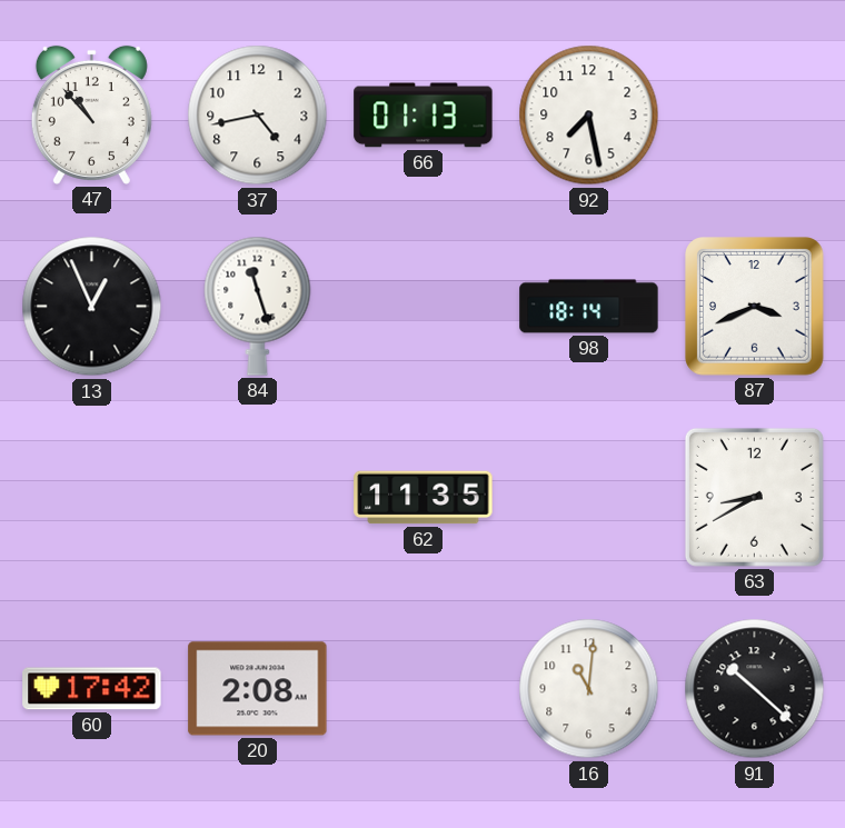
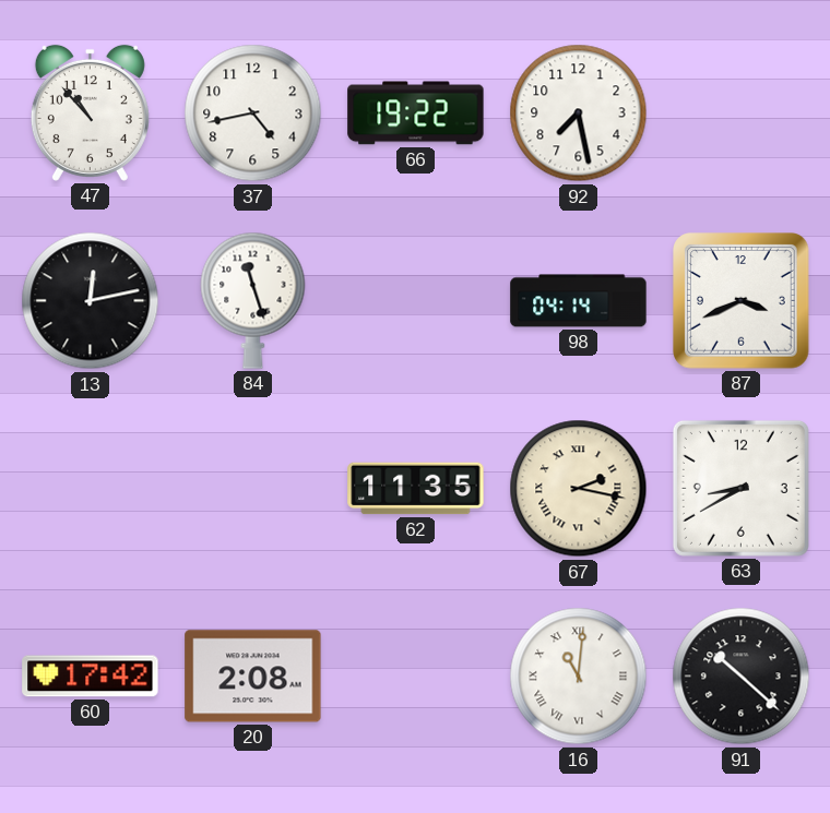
66: 01:13 -> 19:22
13: 12:56 -> 12:13
98: 18:14 -> 04:14
67: none -> 2:17
16 numerals: Arabic -> Roman
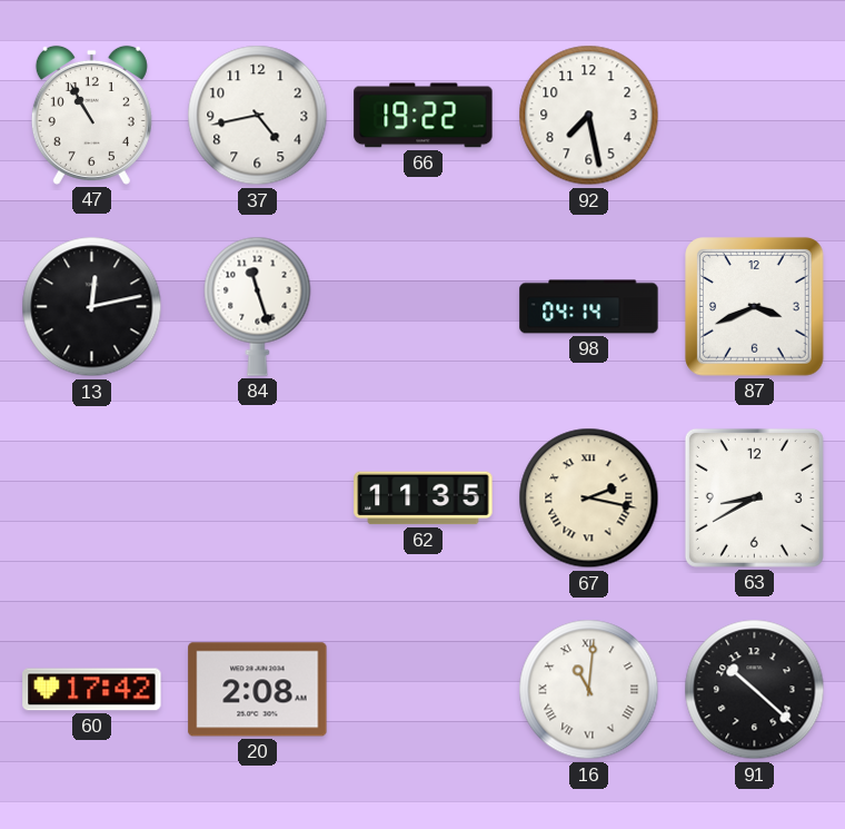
47: 10:53 -> 10:55
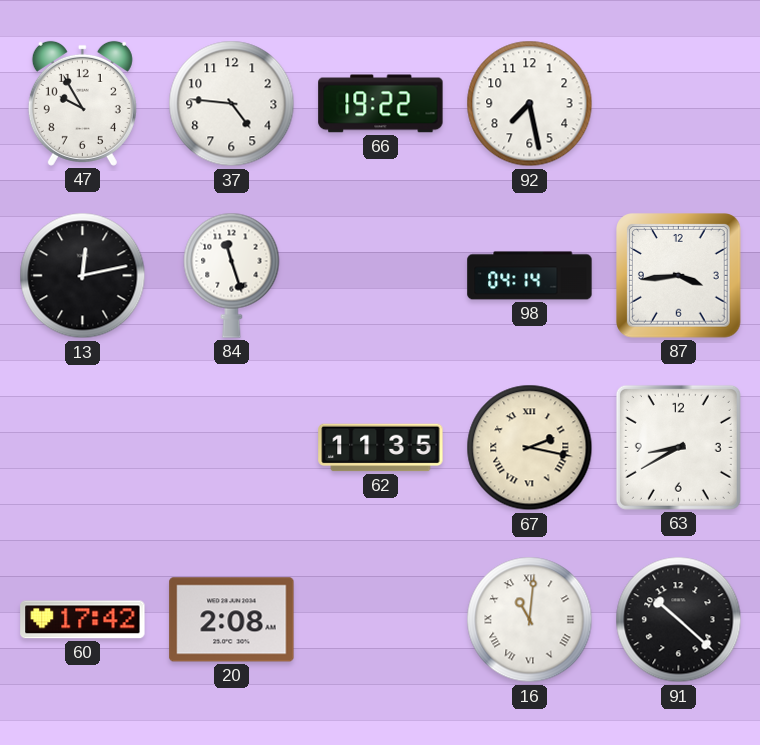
47: 10:55 -> 9:55
37: 4:43 -> 4:46
87: 3:41 -> 3:44
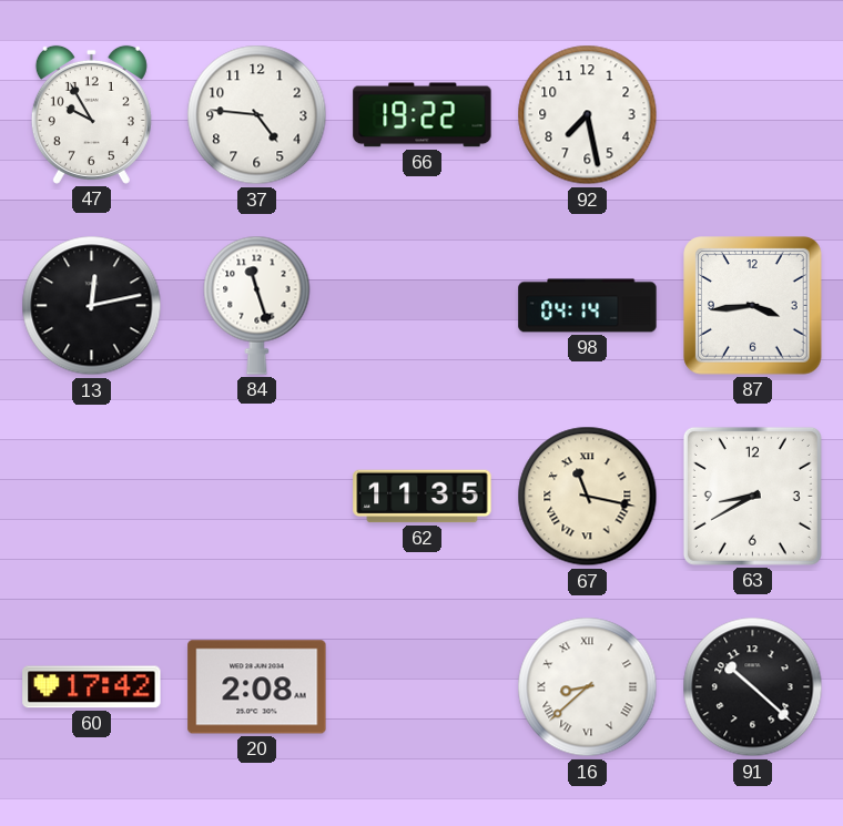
67: 2:17 -> 11:17
16: 11:01 -> 8:38
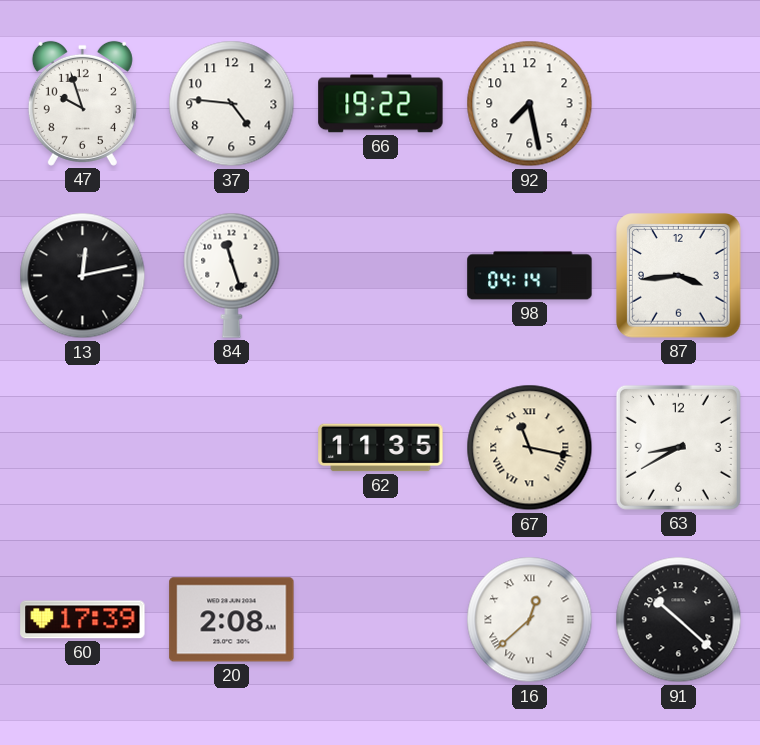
47: 9:55 -> 9:57
60: 17:42 -> 17:39
16: 8:38 -> 12:38
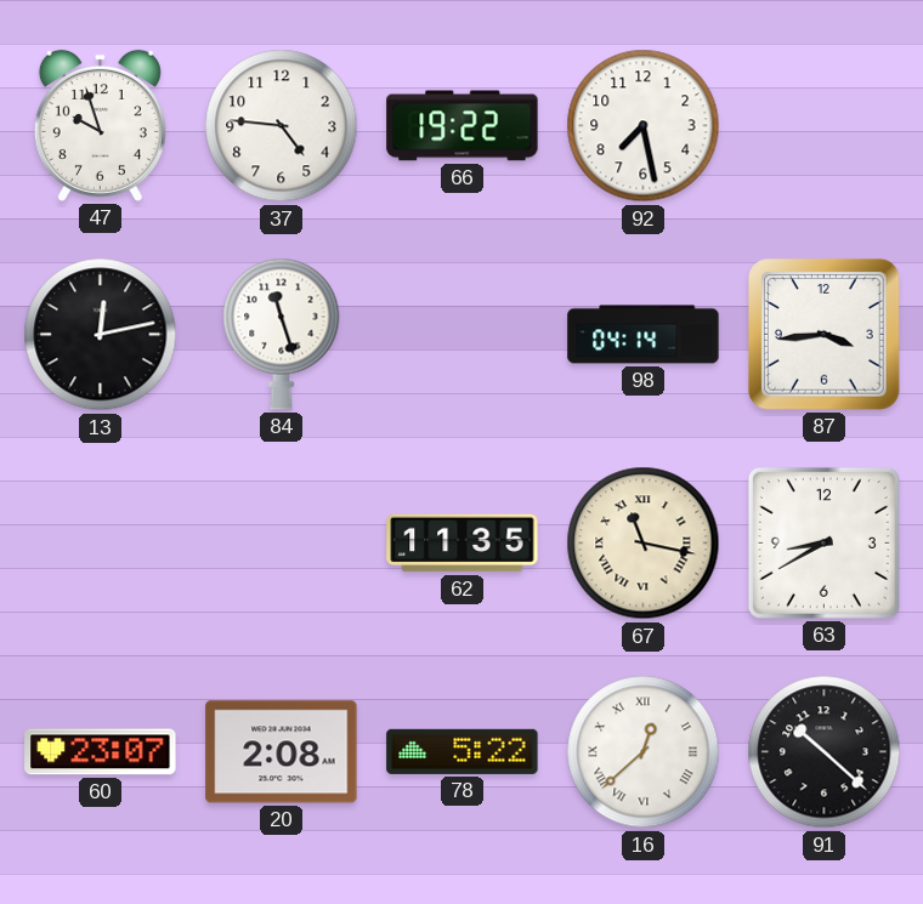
60: 17:39 -> 23:07
78: none -> 5:22
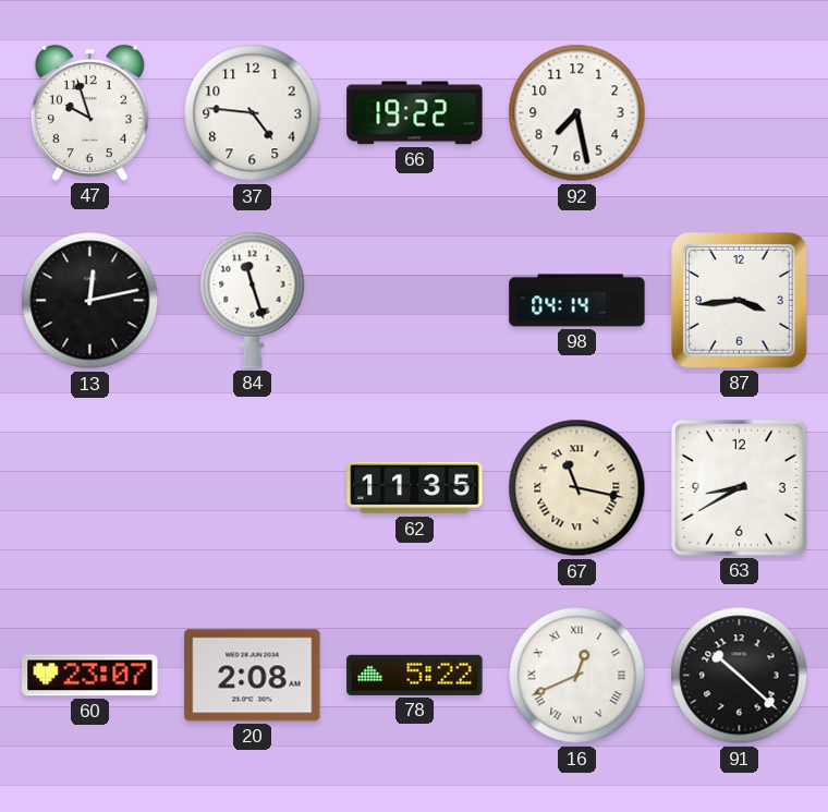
16: 12:38 -> 12:41
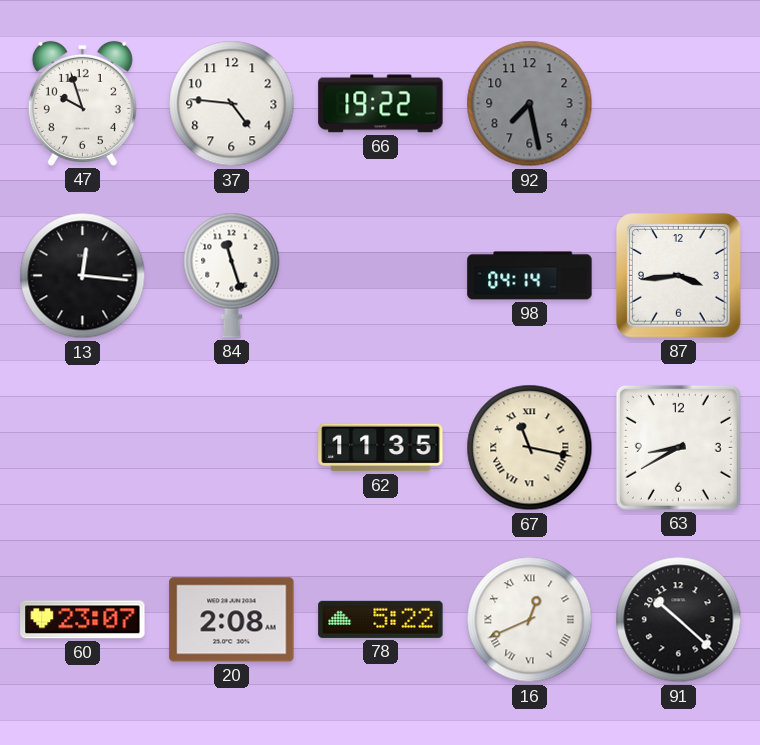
92 dial: white -> grey
13: 12:13 -> 12:16
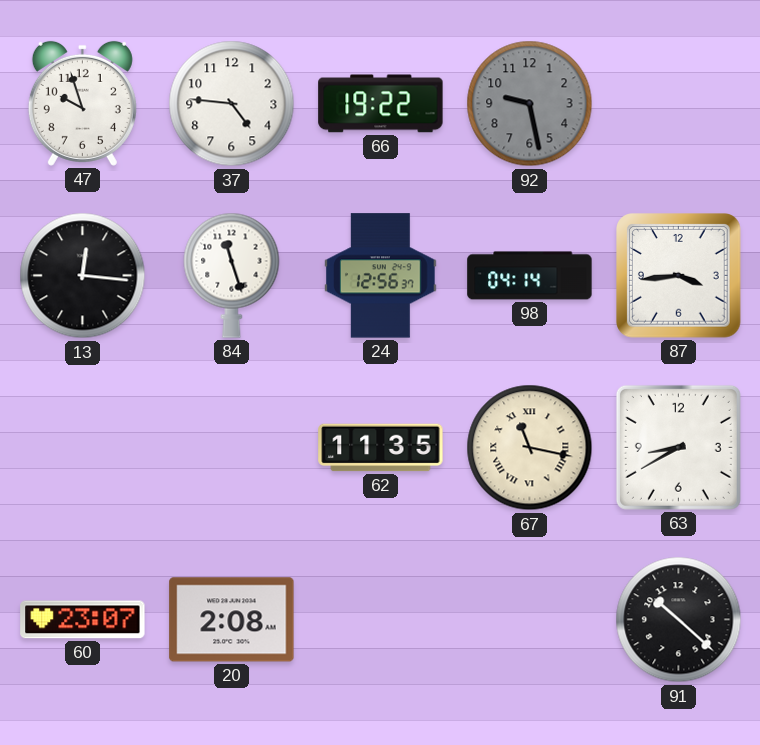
92: 7:28 -> 9:28
24: none -> 12:56
78: 5:22 -> none
16: 12:41 -> none
